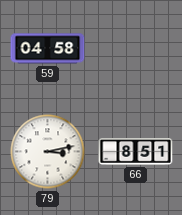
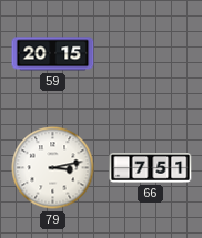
59: 04:58 -> 20:15
66: 8:51 -> 7:51
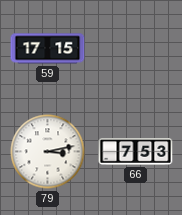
59: 20:15 -> 17:15
66: 7:51 -> 7:53
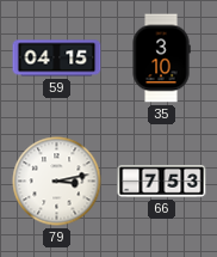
59: 17:15 -> 04:15
35: none -> 3:10
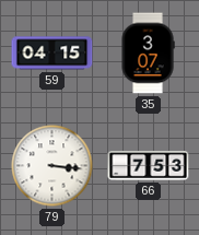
35: 3:10 -> 3:07
79: 3:13 -> 3:16
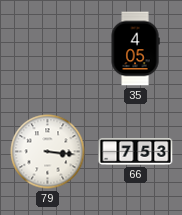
59: 04:15 -> none
35: 3:07 -> 4:05
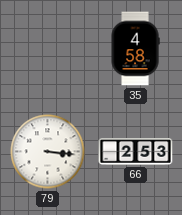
35: 4:05 -> 4:58
66: 7:53 -> 2:53
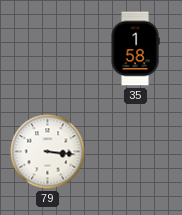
35: 4:58 -> 1:58
66: 2:53 -> none
